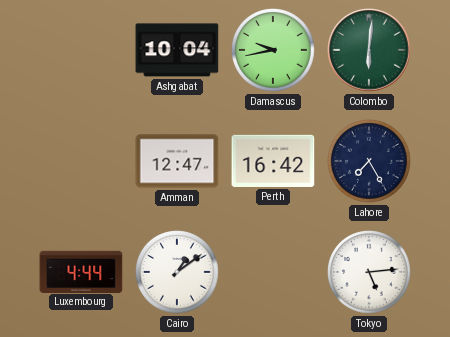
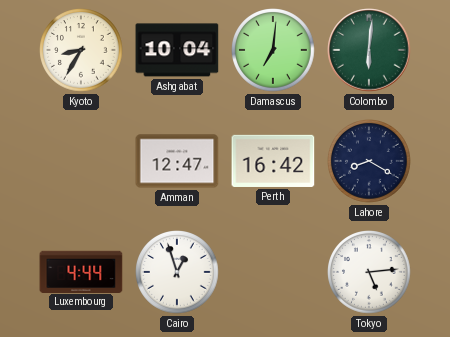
Kyoto: none -> 8:35
Damascus: 9:43 -> 7:01
Lahore: 7:25 -> 8:20
Cairo: 1:09 -> 12:57
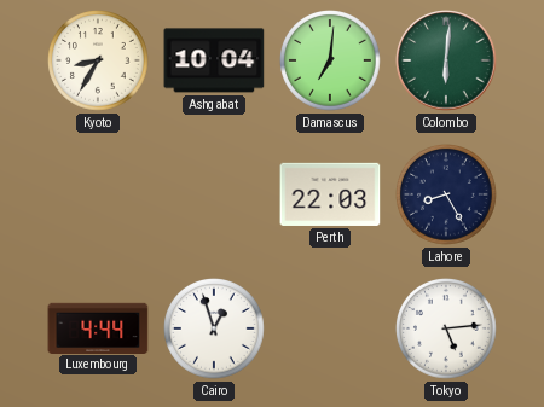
Amman: 12:47 -> none
Perth: 16:42 -> 22:03
Lahore: 8:20 -> 8:25
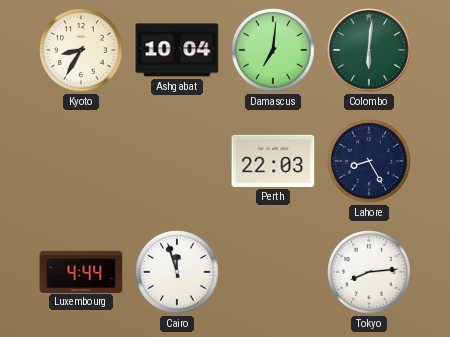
Cairo: 12:57 -> 11:57
Tokyo: 5:14 -> 8:14
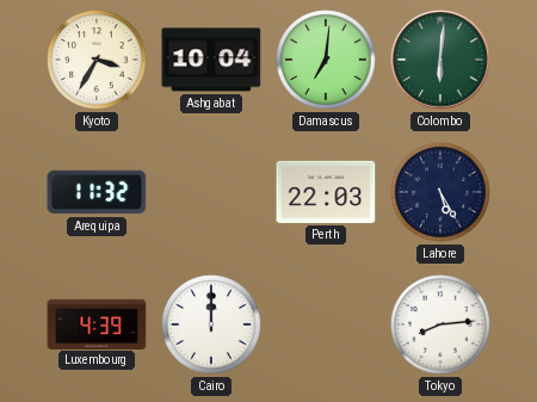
Kyoto: 8:35 -> 3:35
Arequipa: none -> 11:32
Lahore: 8:25 -> 5:25
Luxembourg: 4:44 -> 4:39
Cairo: 11:57 -> 12:00
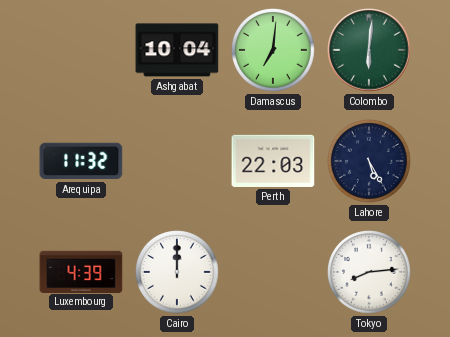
Kyoto: 3:35 -> none
